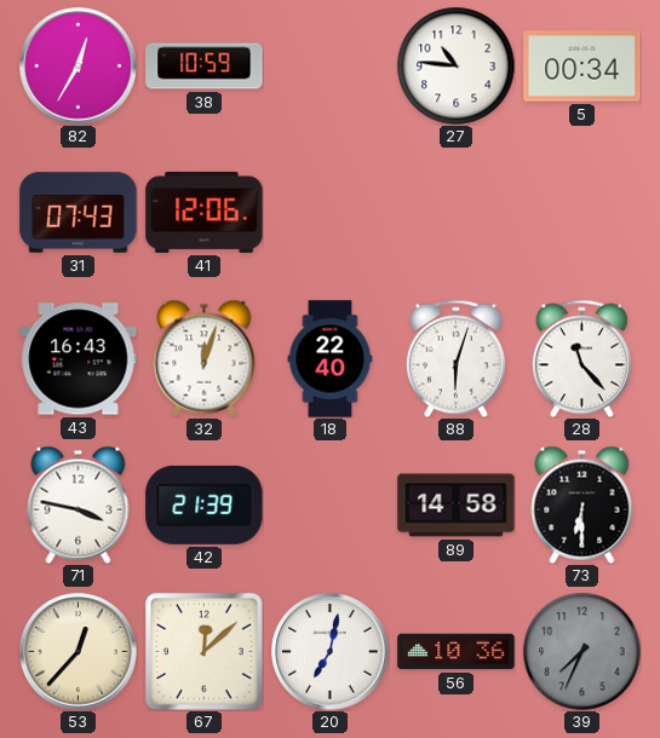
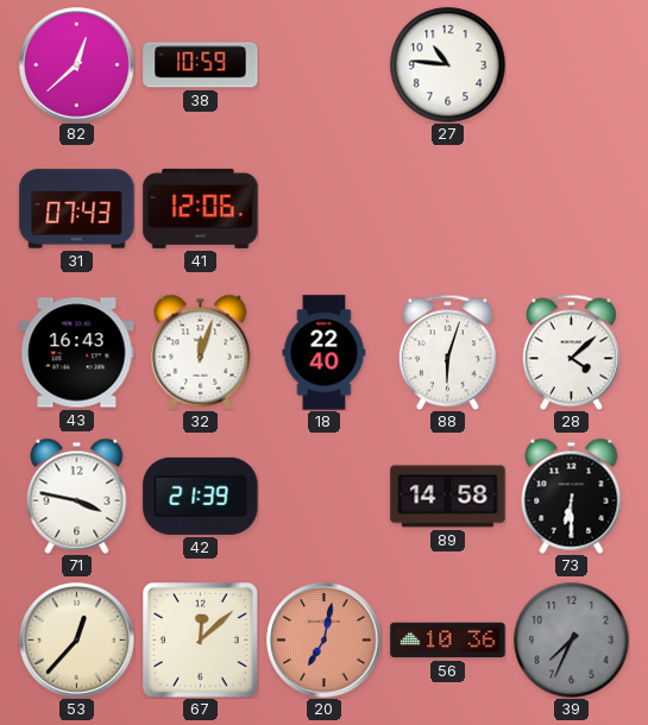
82: 12:35 -> 12:38
5: 00:34 -> none
28: 11:23 -> 4:08
20 dial: white -> salmon
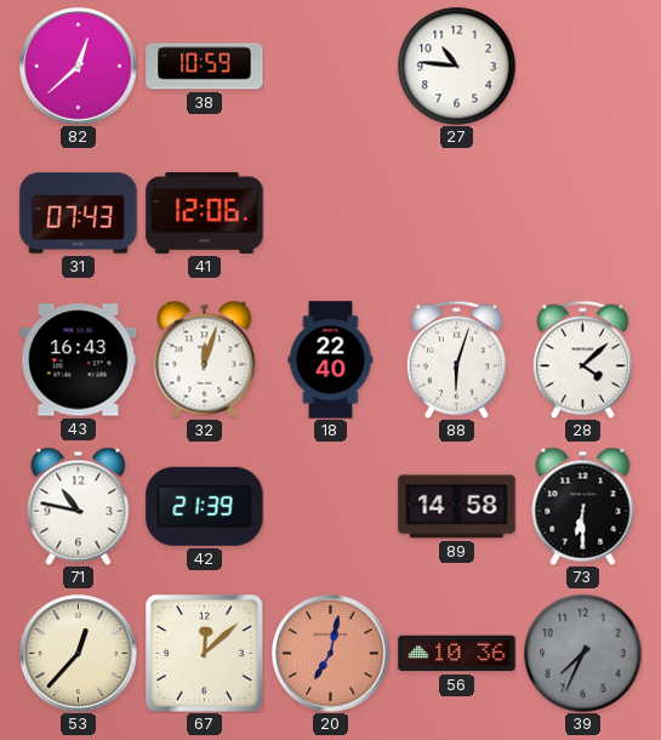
71: 3:47 -> 10:47
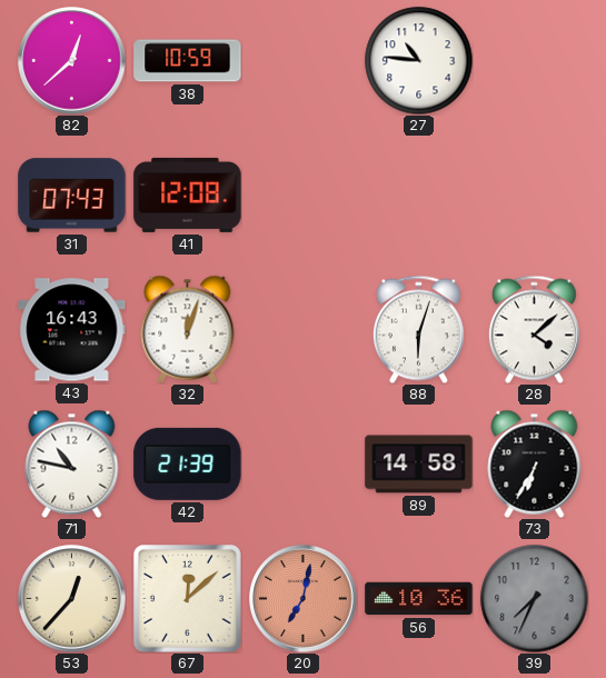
41: 12:06 -> 12:08
18: 22:40 -> none
73: 6:30 -> 6:35
